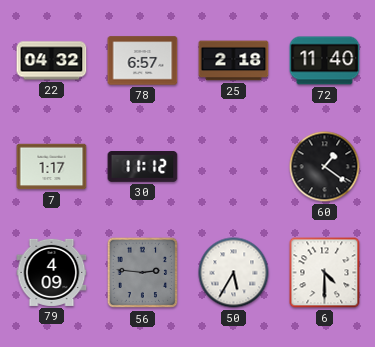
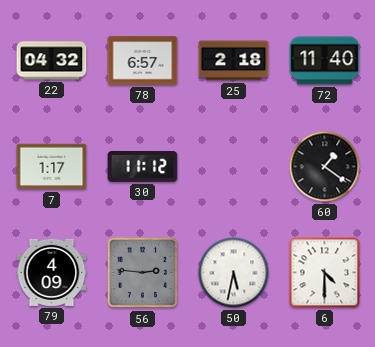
50: 5:35 -> 5:32
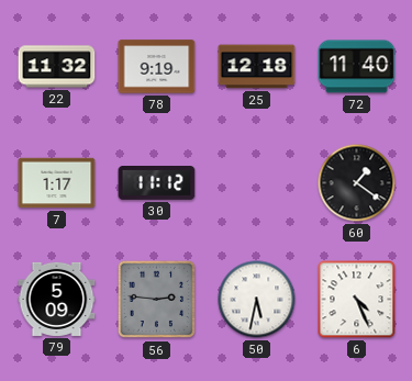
22: 04:32 -> 11:32
78: 6:57 -> 9:19
25: 2:18 -> 12:18
79: 4:09 -> 5:09
6: 4:30 -> 4:26
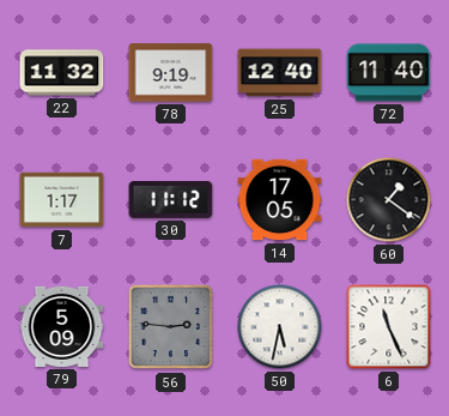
25: 12:18 -> 12:40
14: none -> 17:05
6: 4:26 -> 11:26
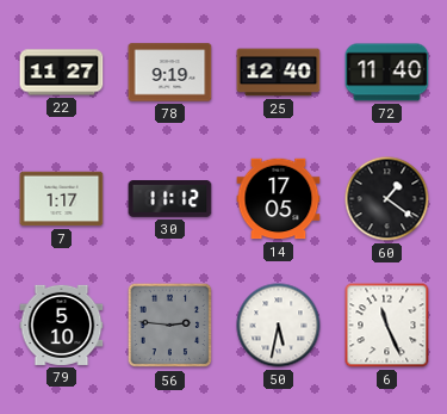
22: 11:32 -> 11:27
79: 5:09 -> 5:10
